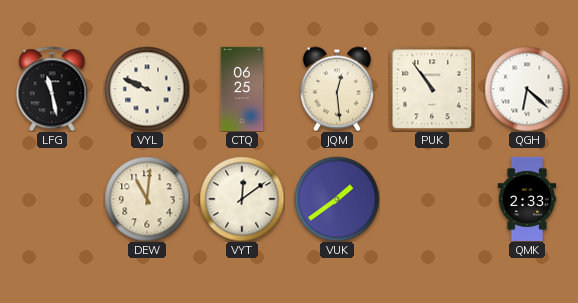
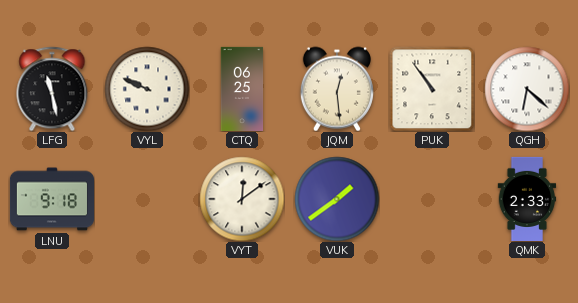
LNU: none -> 9:18
DEW: 11:01 -> none
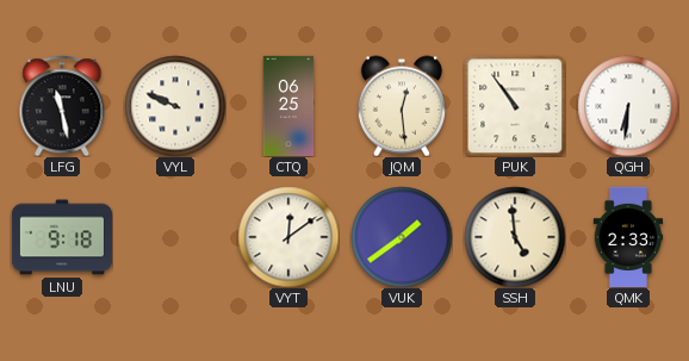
QGH: 6:22 -> 6:31
SSH: none -> 4:59
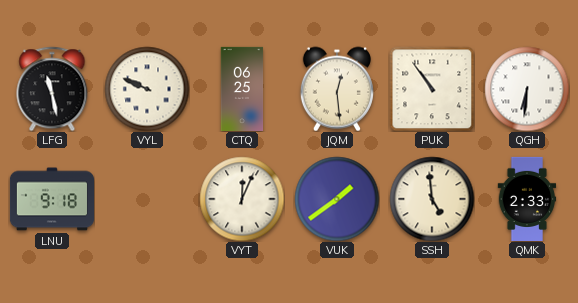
VYT: 12:09 -> 12:04
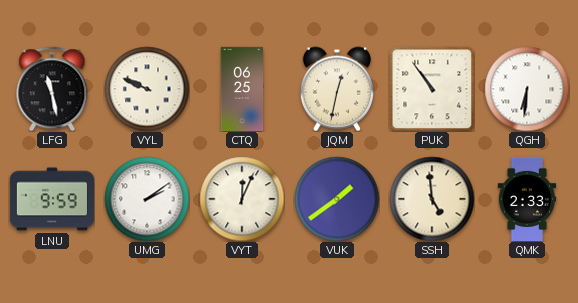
JQM: 12:29 -> 12:32
LNU: 9:18 -> 9:59
UMG: none -> 2:09
